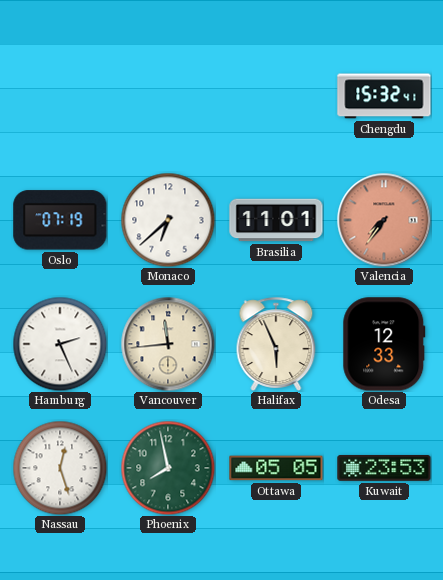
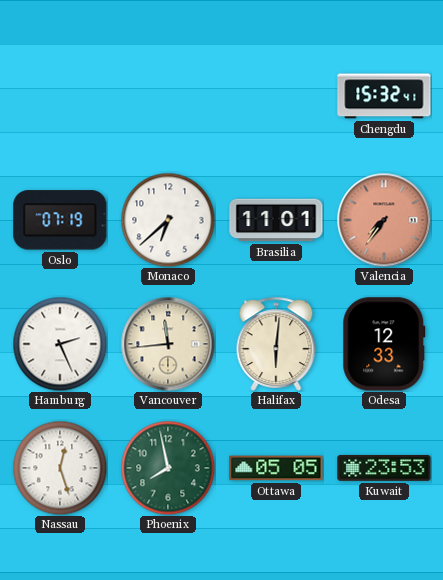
Halifax: 5:56 -> 6:01
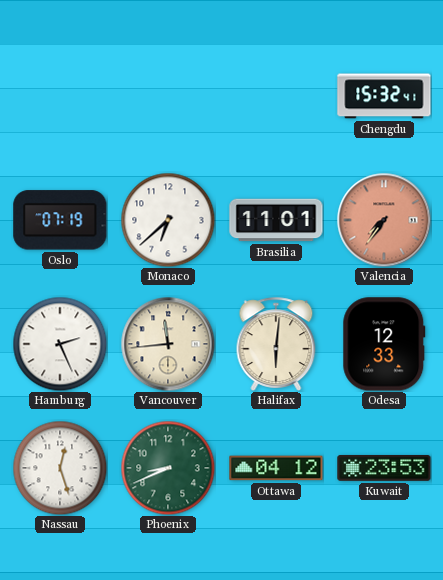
Phoenix: 7:58 -> 8:41
Ottawa: 05:05 -> 04:12
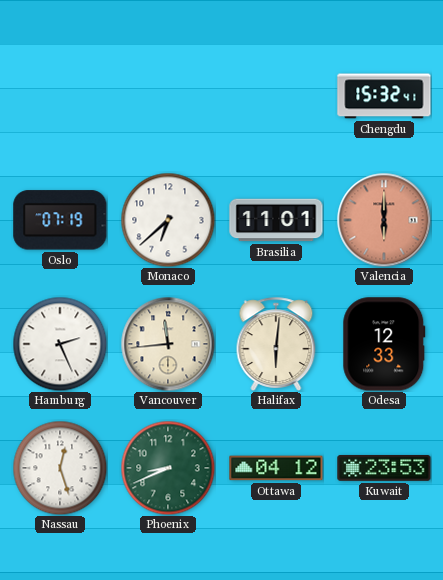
Valencia: 7:36 -> 6:00
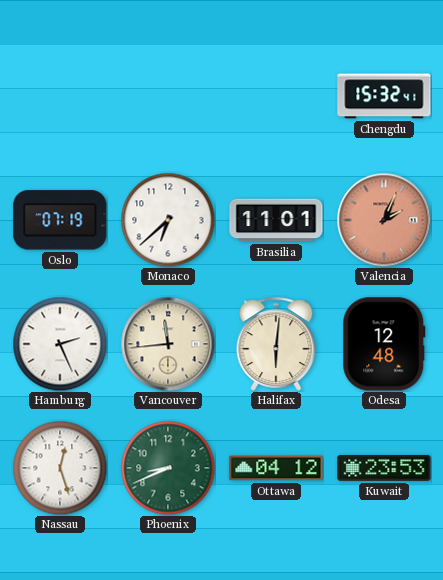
Valencia: 6:00 -> 2:04
Odesa: 12:33 -> 12:48
